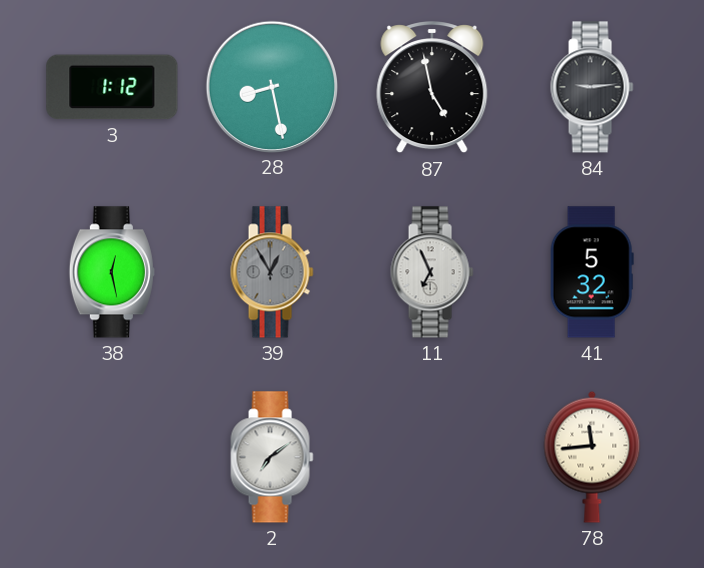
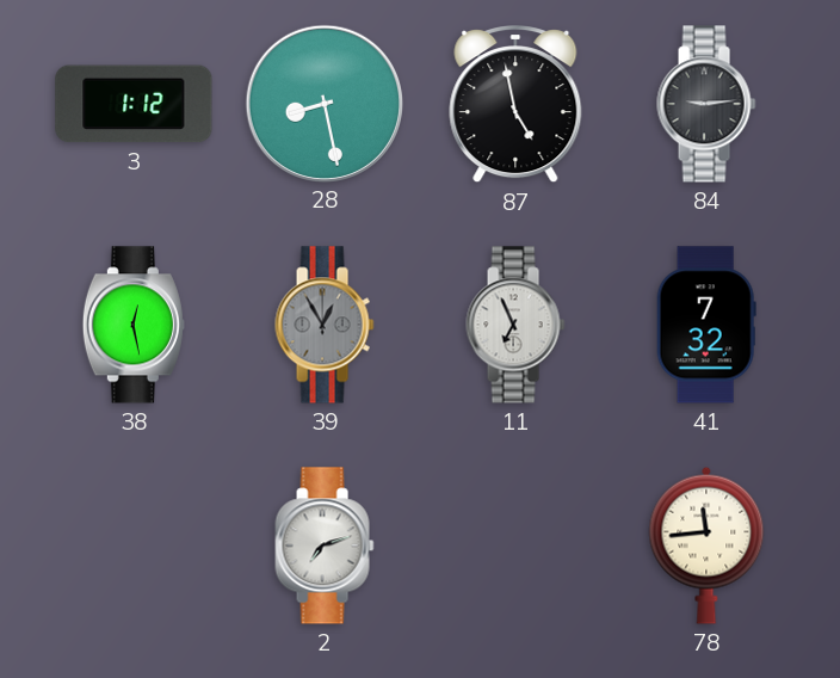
41: 5:32 -> 7:32
2: 7:09 -> 7:12
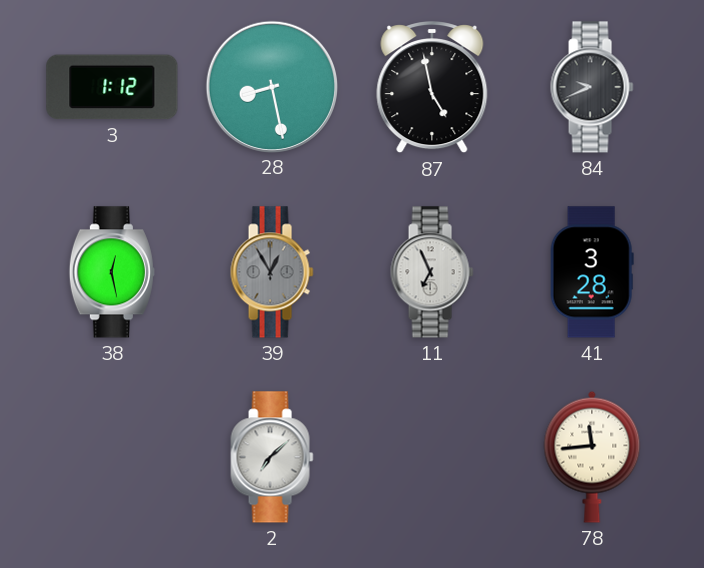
84: 9:14 -> 9:41
41: 7:32 -> 3:28
2: 7:12 -> 7:08
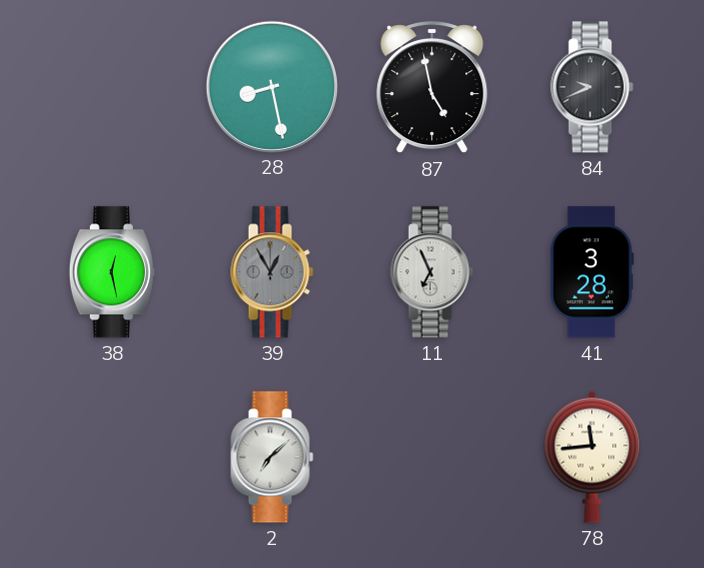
3: 1:12 -> none
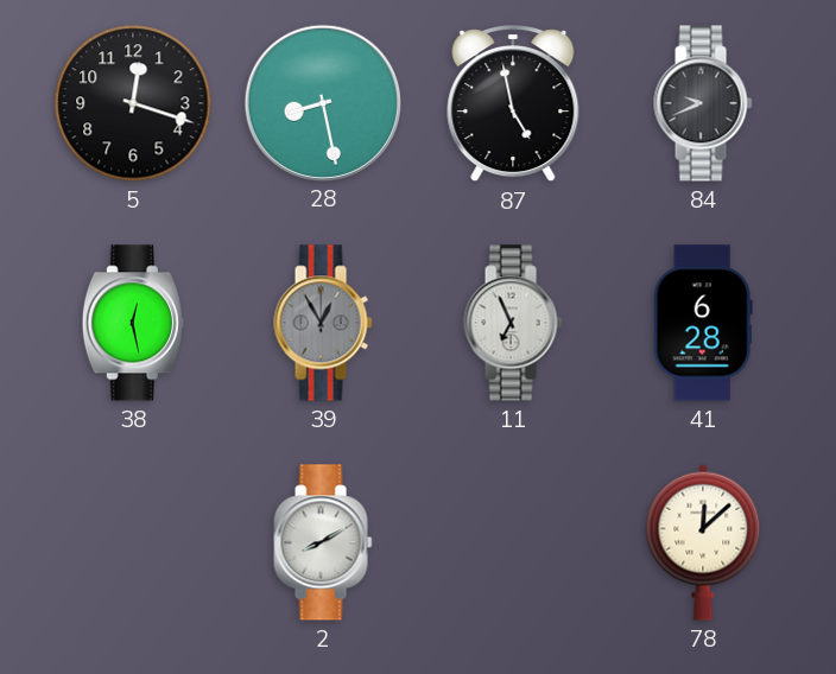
5: none -> 12:18
41: 3:28 -> 6:28
2: 7:08 -> 8:10
78: 11:44 -> 12:08
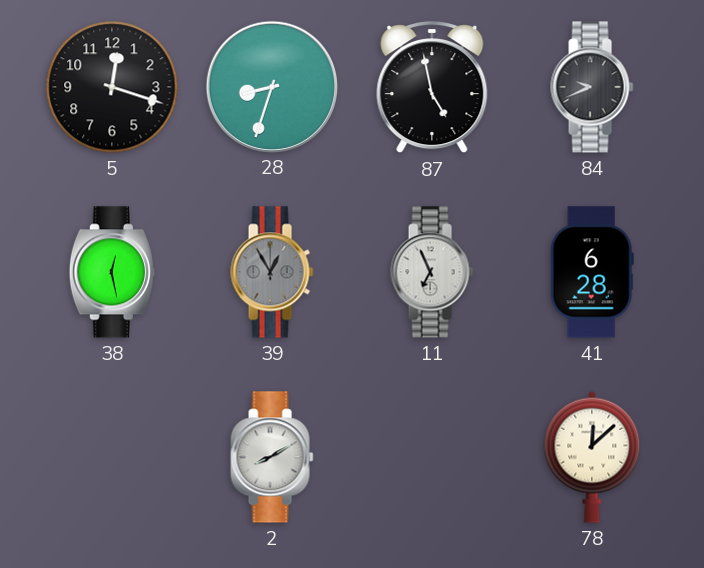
28: 8:28 -> 8:33
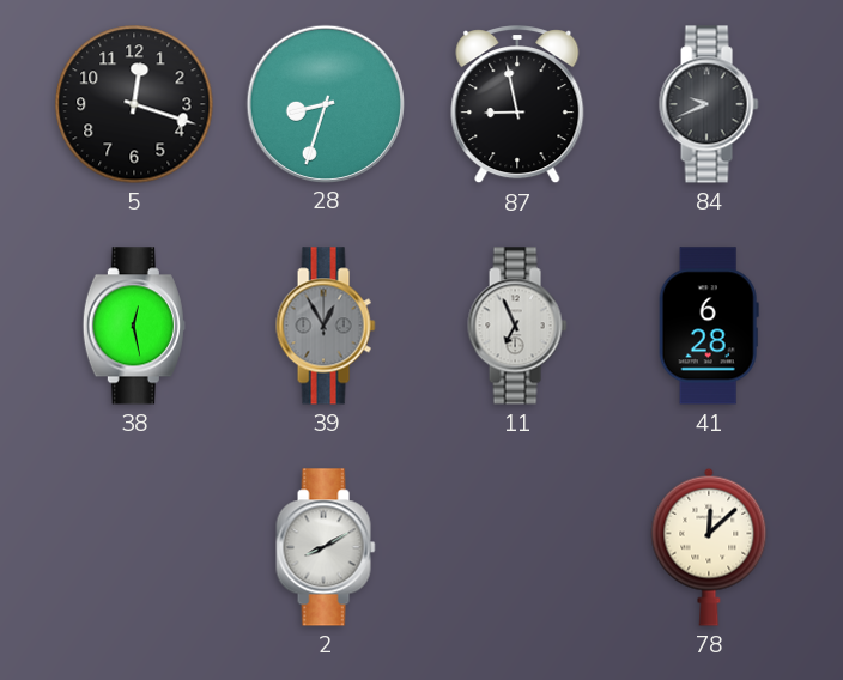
87: 4:58 -> 8:58
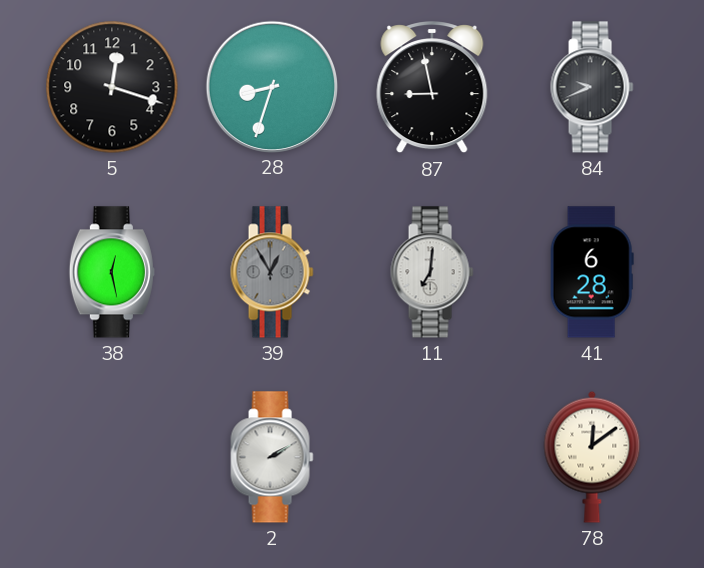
11: 6:56 -> 7:01
2: 8:10 -> 2:10
78: 12:08 -> 12:09
